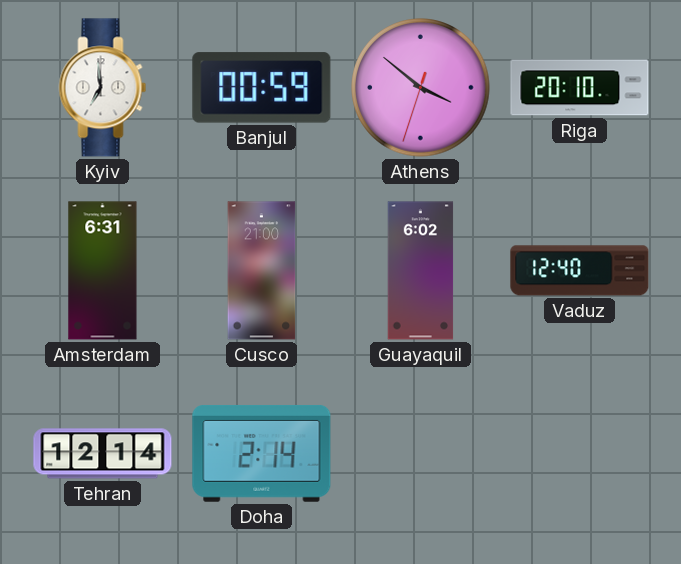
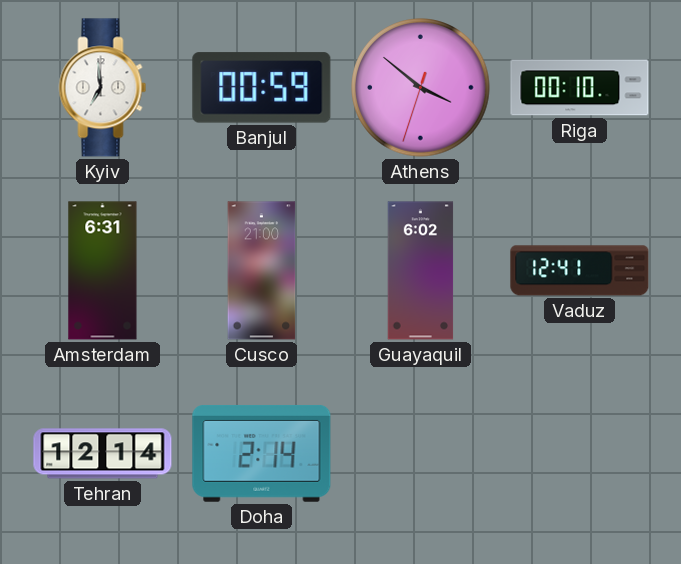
Riga: 20:10 -> 00:10
Vaduz: 12:40 -> 12:41
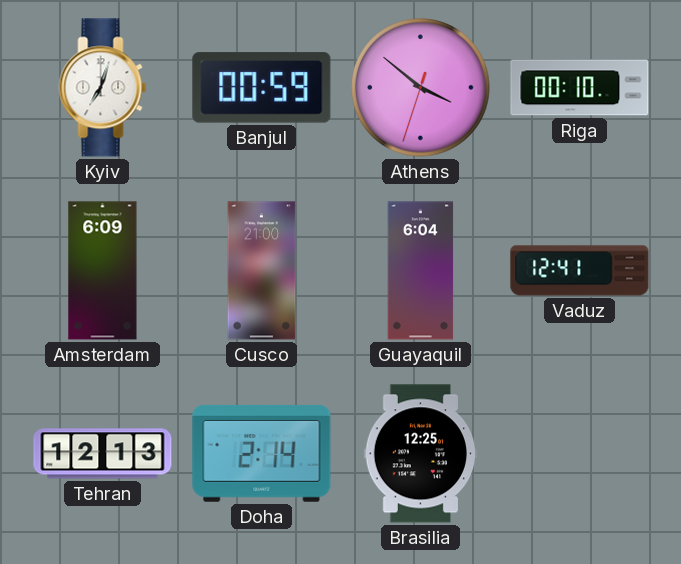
Kyiv: 6:59 -> 7:03
Amsterdam: 6:31 -> 6:09
Guayaquil: 6:02 -> 6:04
Tehran: 12:14 -> 12:13
Brasilia: none -> 12:25
